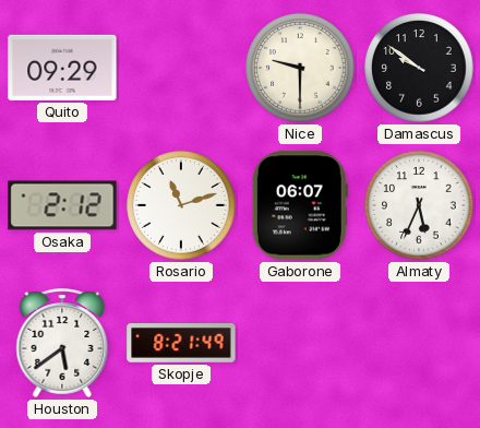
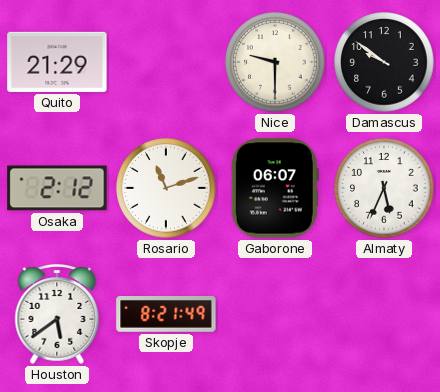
Quito: 09:29 -> 21:29
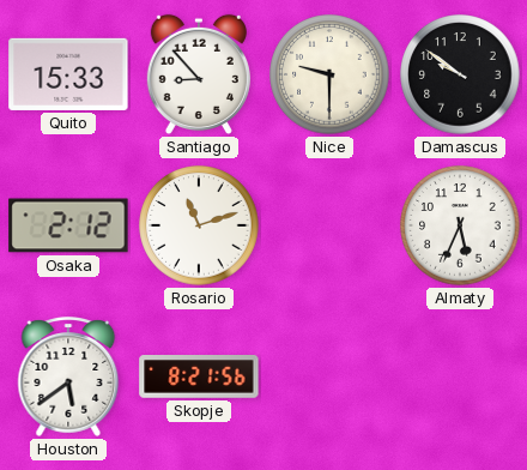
Quito: 21:29 -> 15:33
Santiago: none -> 8:53
Gaborone: 06:07 -> none
Skopje: 8:21:49 -> 8:21:56
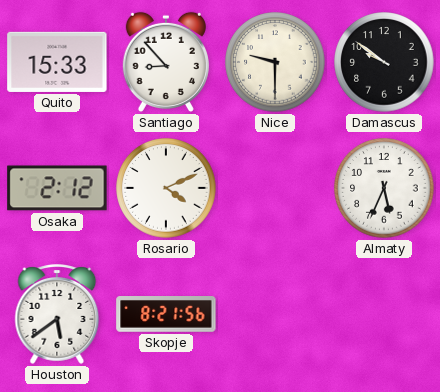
Rosario: 11:12 -> 4:11
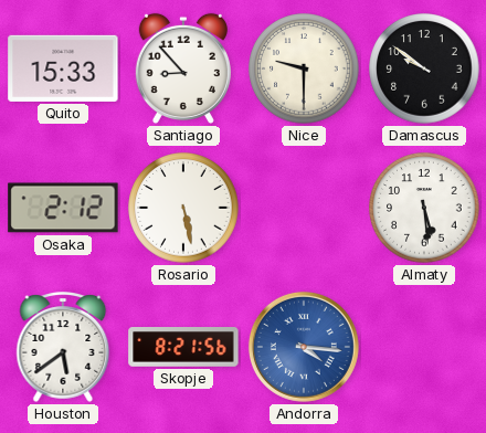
Rosario: 4:11 -> 5:28
Almaty: 5:34 -> 5:29
Andorra: none -> 4:16
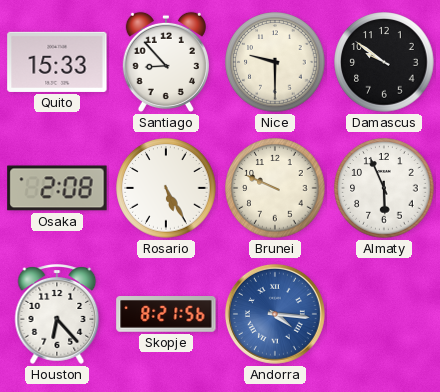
Osaka: 2:12 -> 2:08
Rosario: 5:28 -> 5:25
Brunei: none -> 9:49
Almaty: 5:29 -> 5:56
Houston: 5:39 -> 6:23
